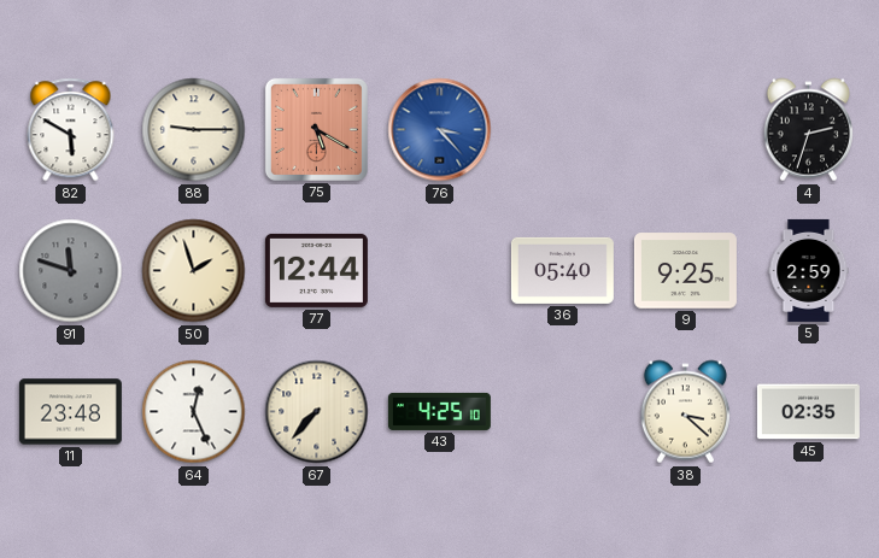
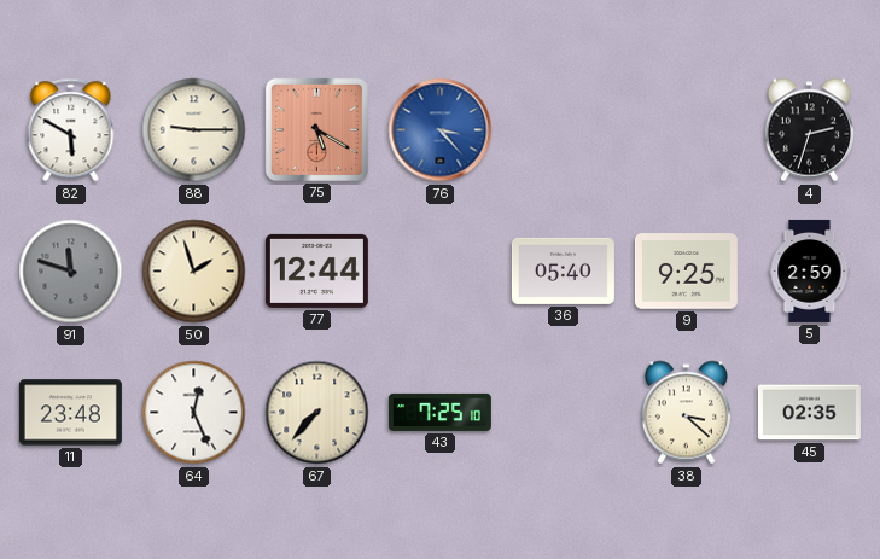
43: 4:25 -> 7:25
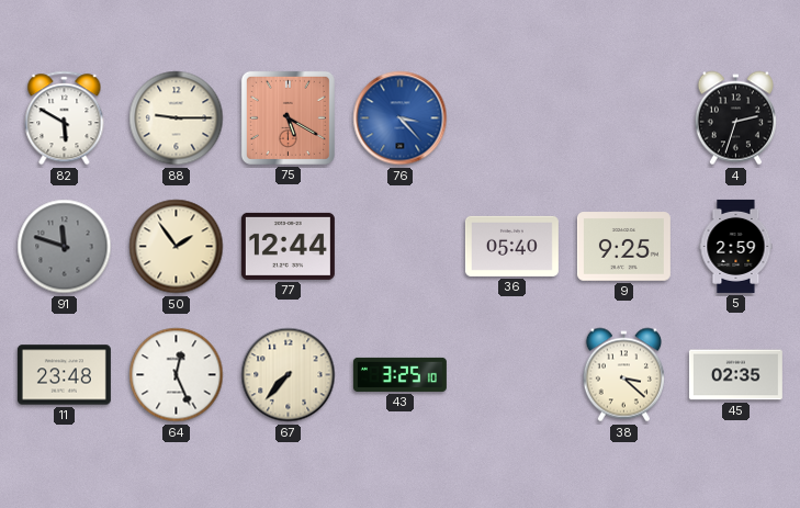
50: 1:57 -> 1:54
43: 7:25 -> 3:25
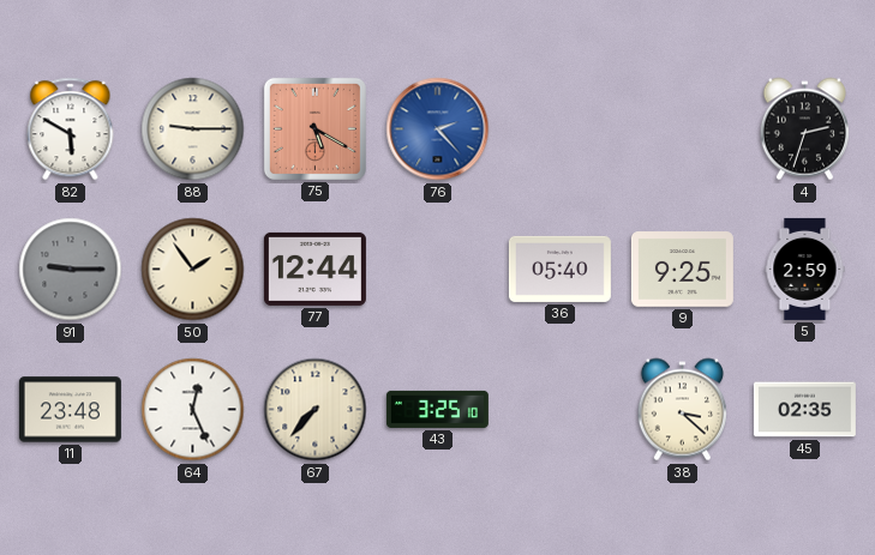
76: 3:23 -> 2:23
91: 11:48 -> 9:15
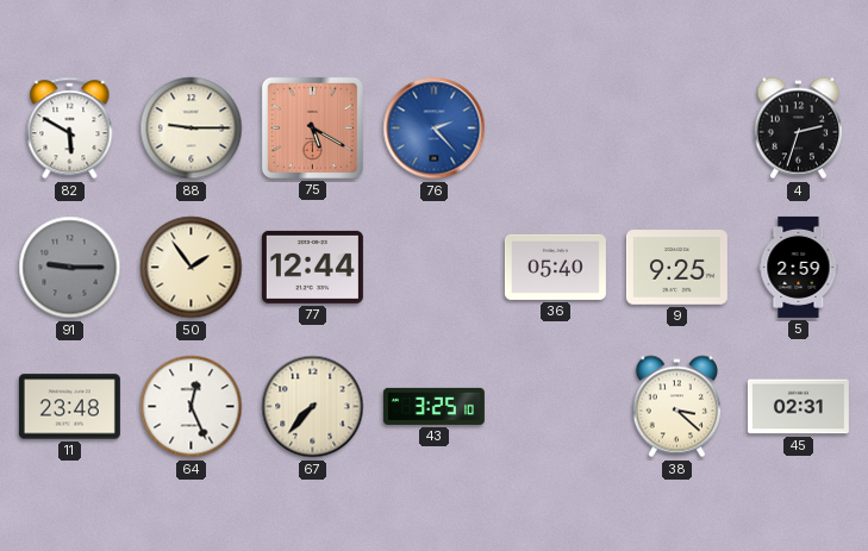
45: 02:35 -> 02:31
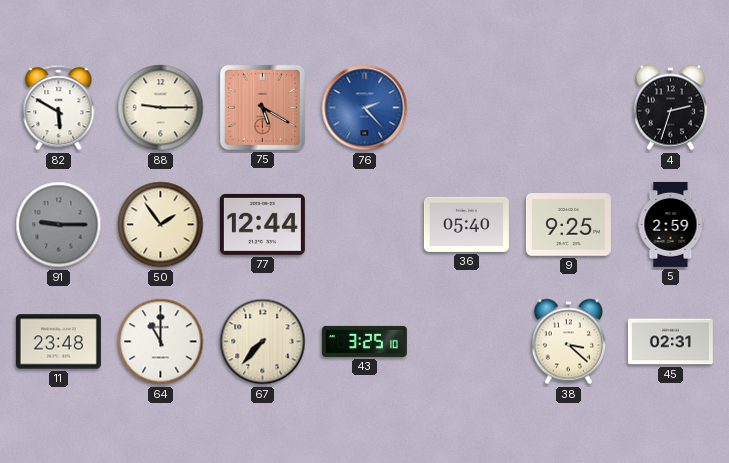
64: 12:26 -> 11:00
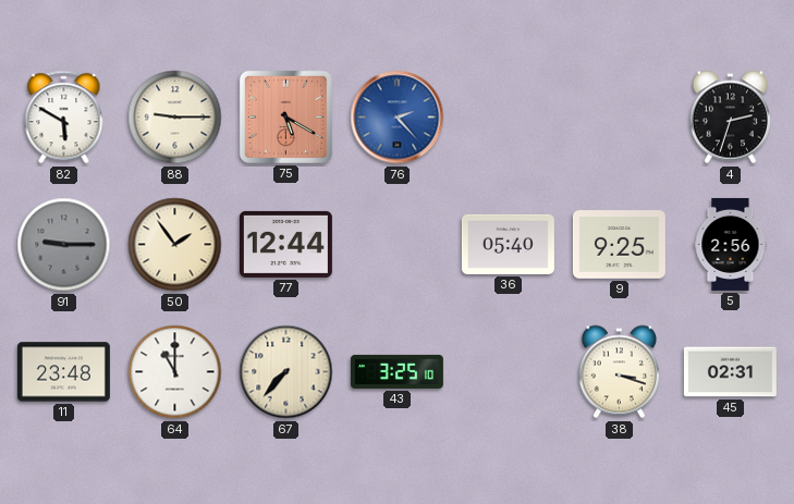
5: 2:59 -> 2:56
38: 3:22 -> 3:18
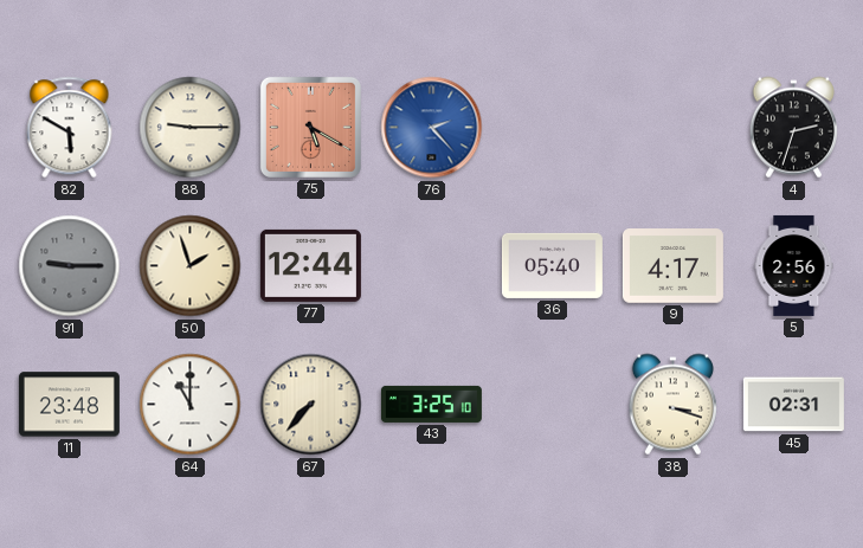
50: 1:54 -> 1:57
9: 9:25 -> 4:17
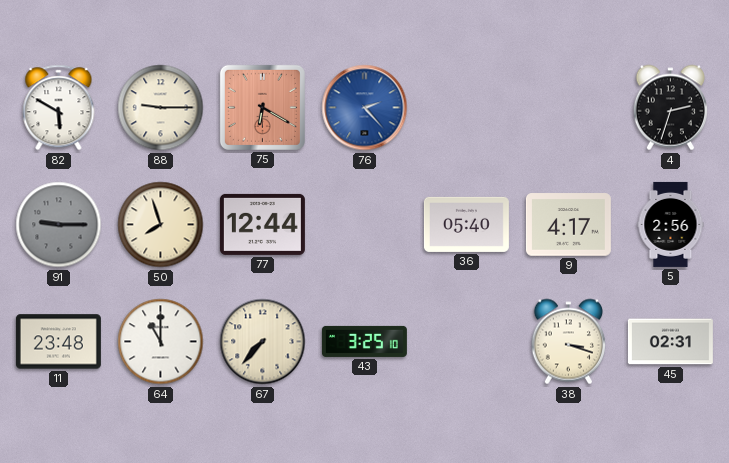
75: 5:20 -> 6:20
50: 1:57 -> 7:57
